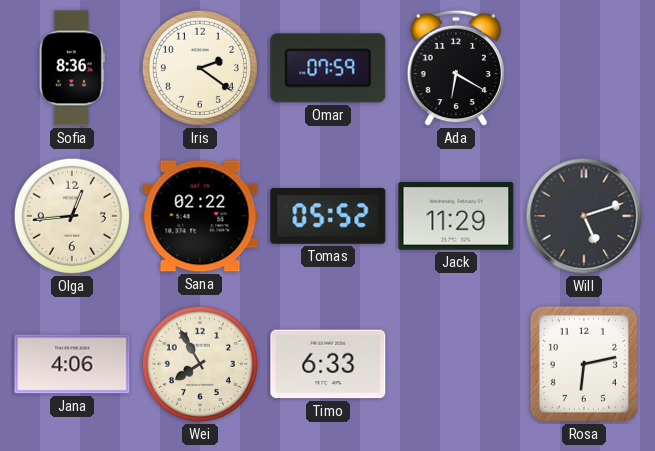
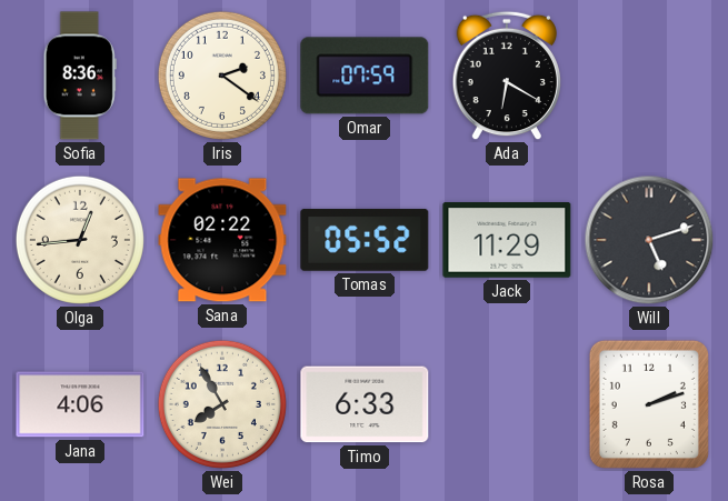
Rosa: 6:13 -> 2:12
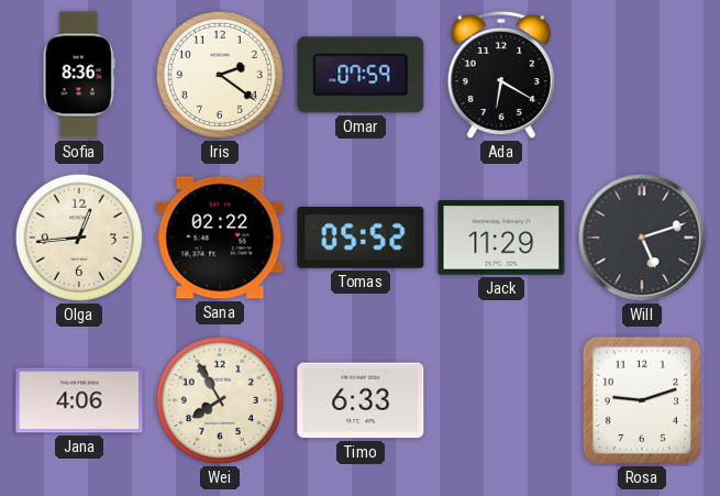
Rosa: 2:12 -> 9:12
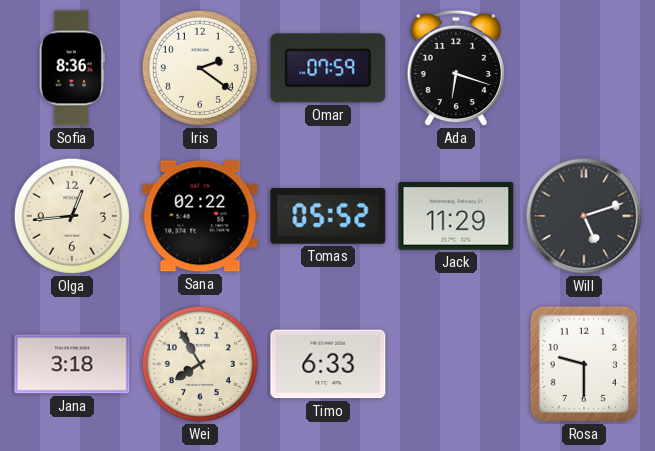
Ada: 6:20 -> 6:18
Jana: 4:06 -> 3:18
Rosa: 9:12 -> 9:30
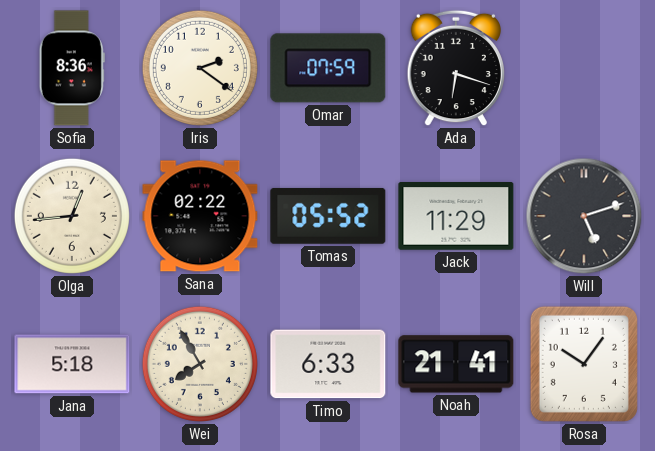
Jana: 3:18 -> 5:18
Noah: none -> 21:41
Rosa: 9:30 -> 10:06
